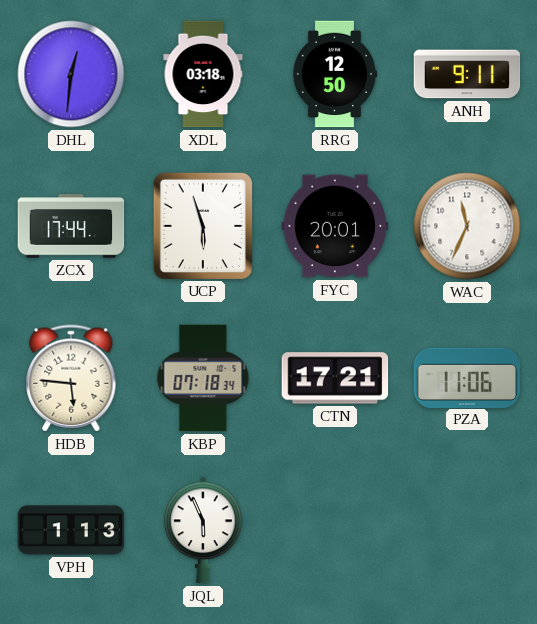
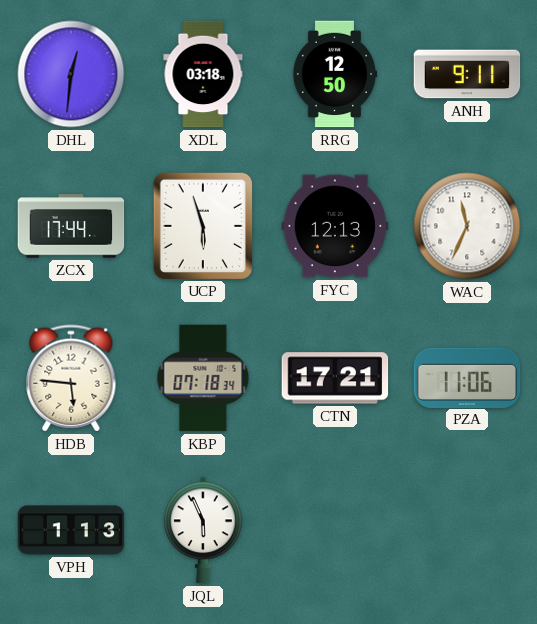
FYC: 20:01 -> 12:13
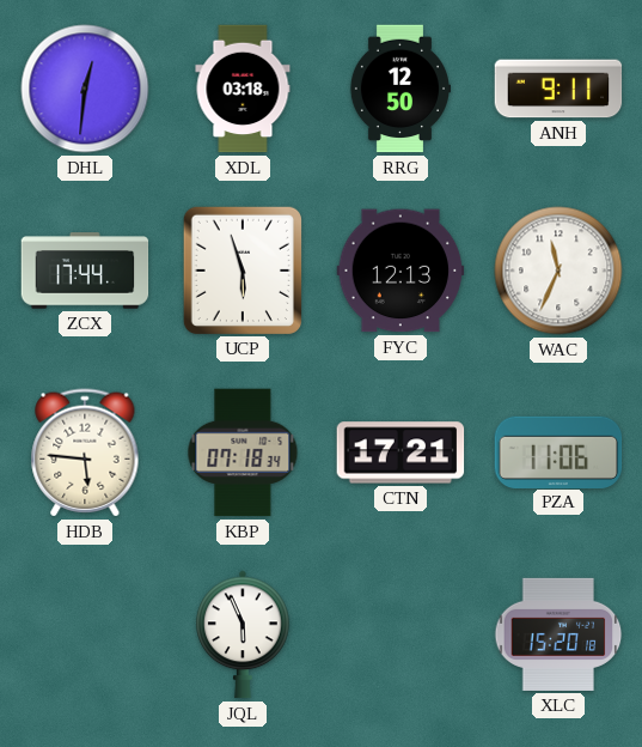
VPH: 1:13 -> none
XLC: none -> 15:20
